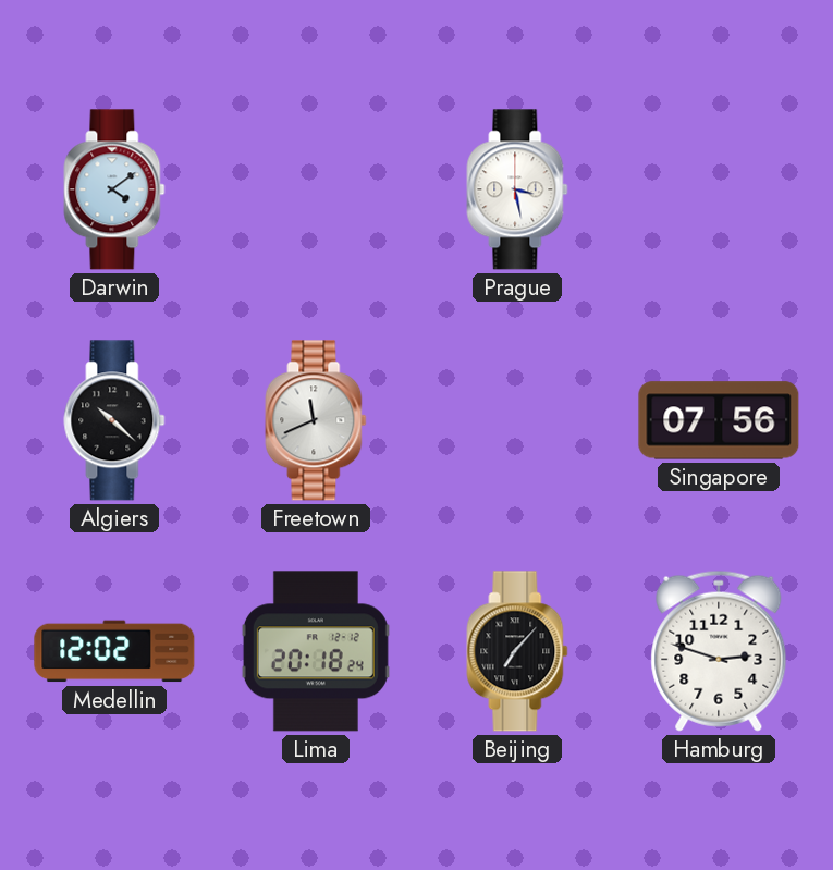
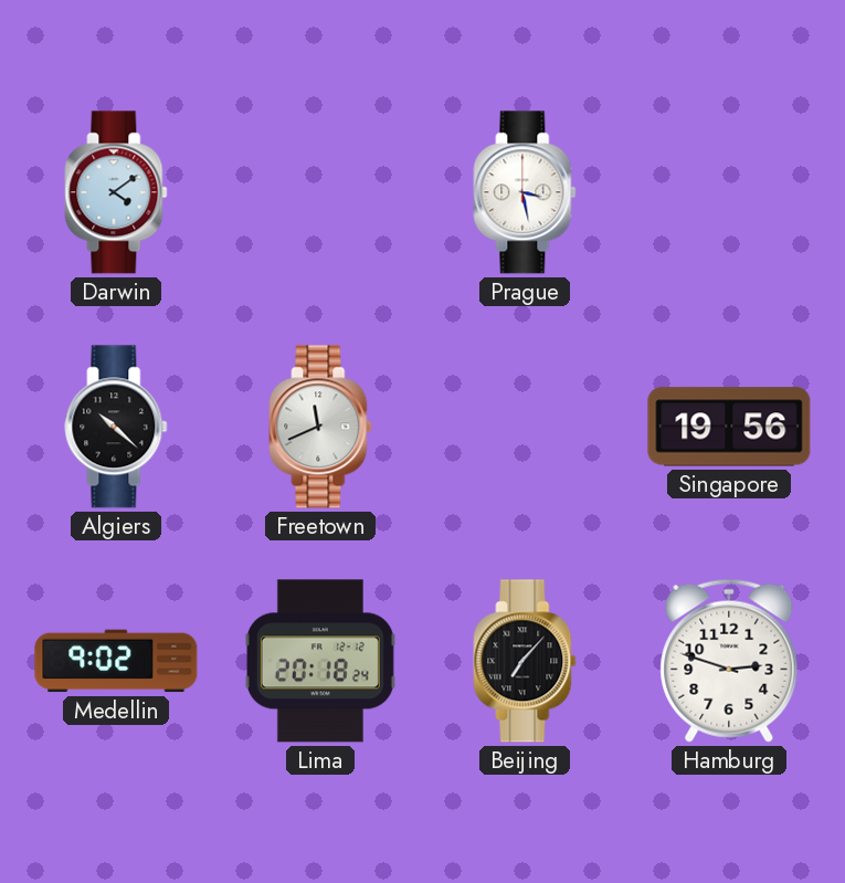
Singapore: 07:56 -> 19:56
Medellin: 12:02 -> 9:02
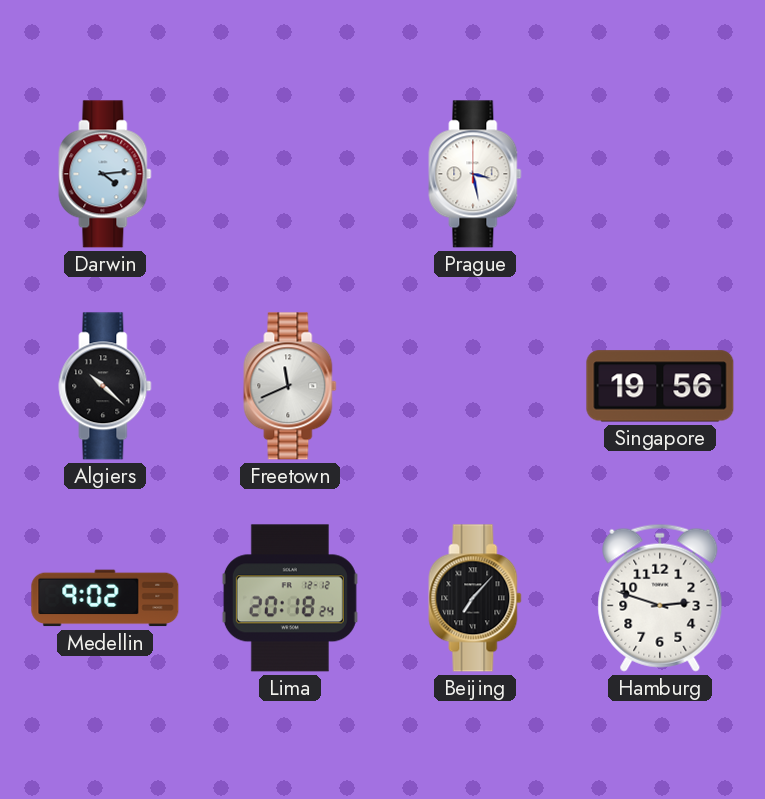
Darwin: 4:09 -> 4:14
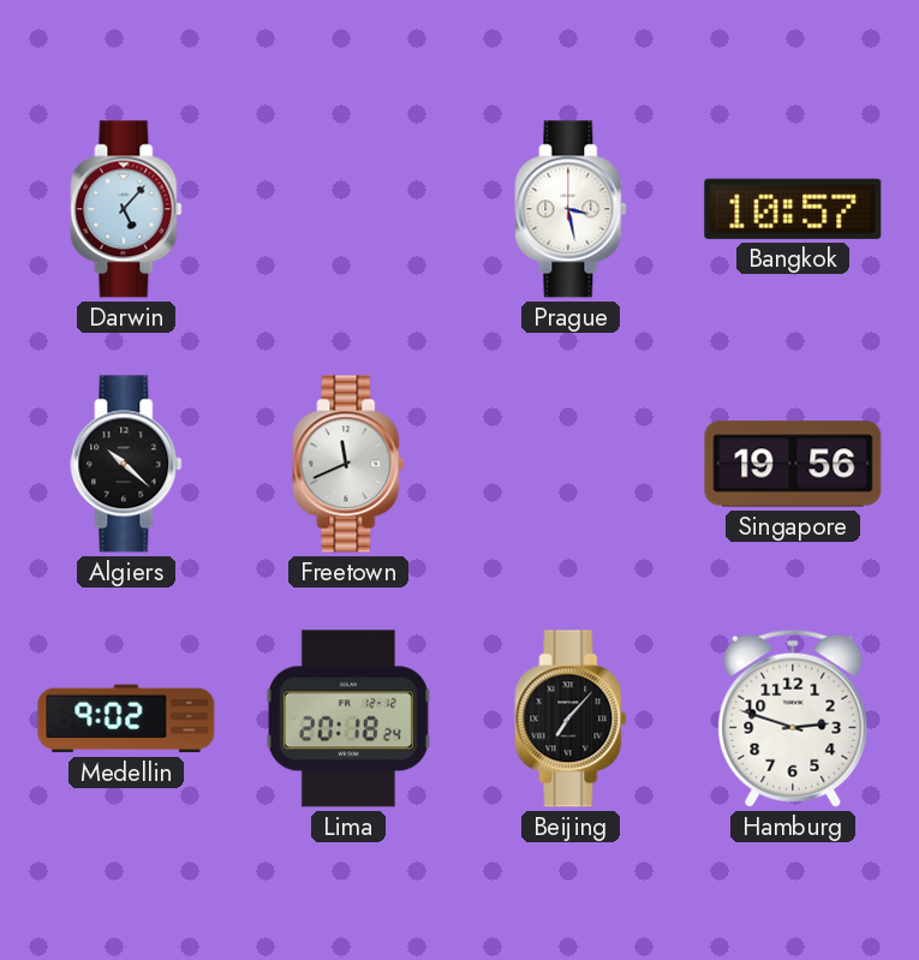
Darwin: 4:14 -> 5:07
Bangkok: none -> 10:57
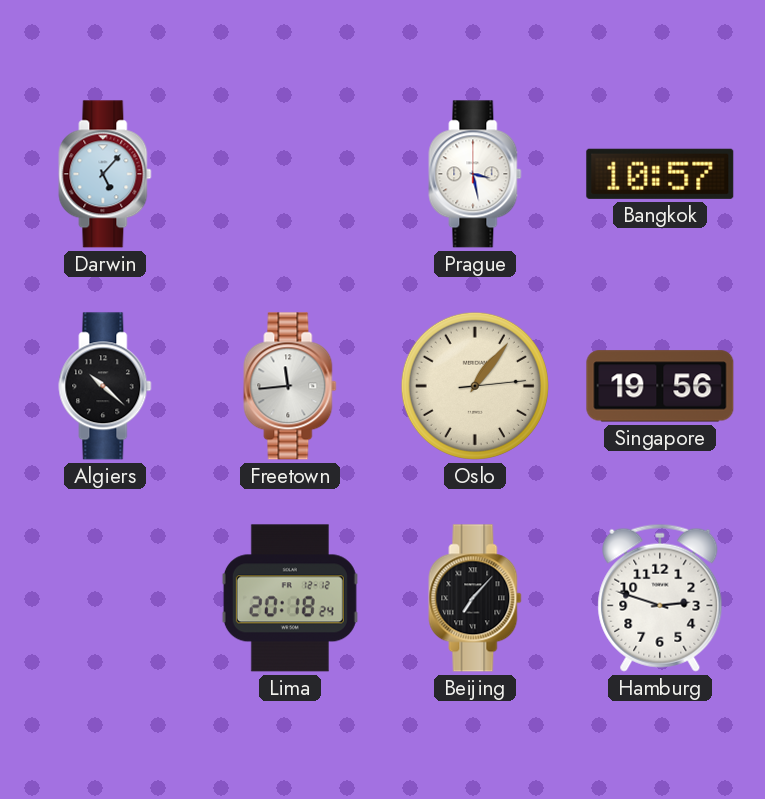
Freetown: 11:41 -> 11:44
Oslo: none -> 1:06
Medellin: 9:02 -> none
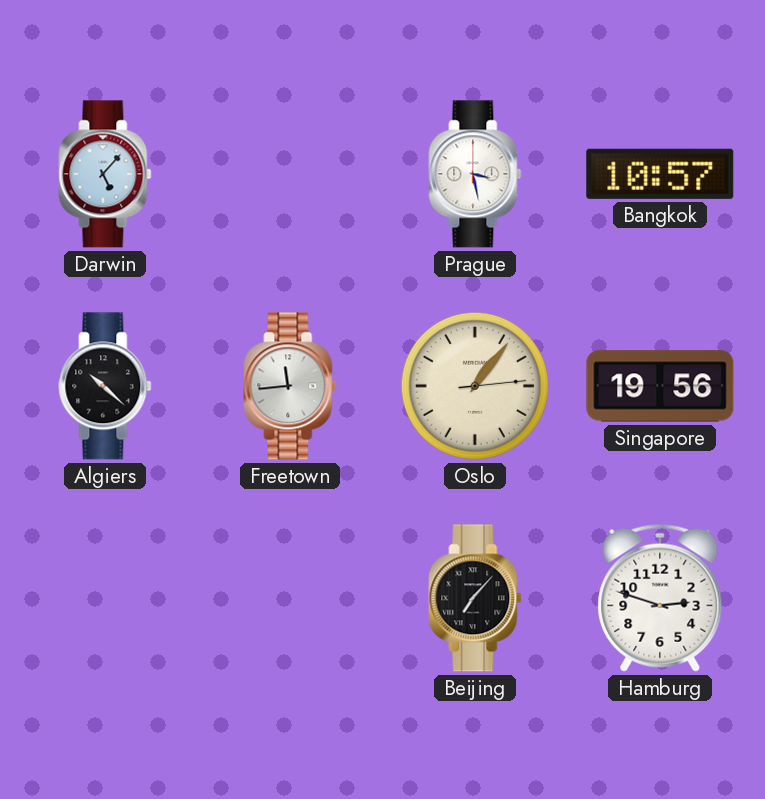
Lima: 20:18 -> none
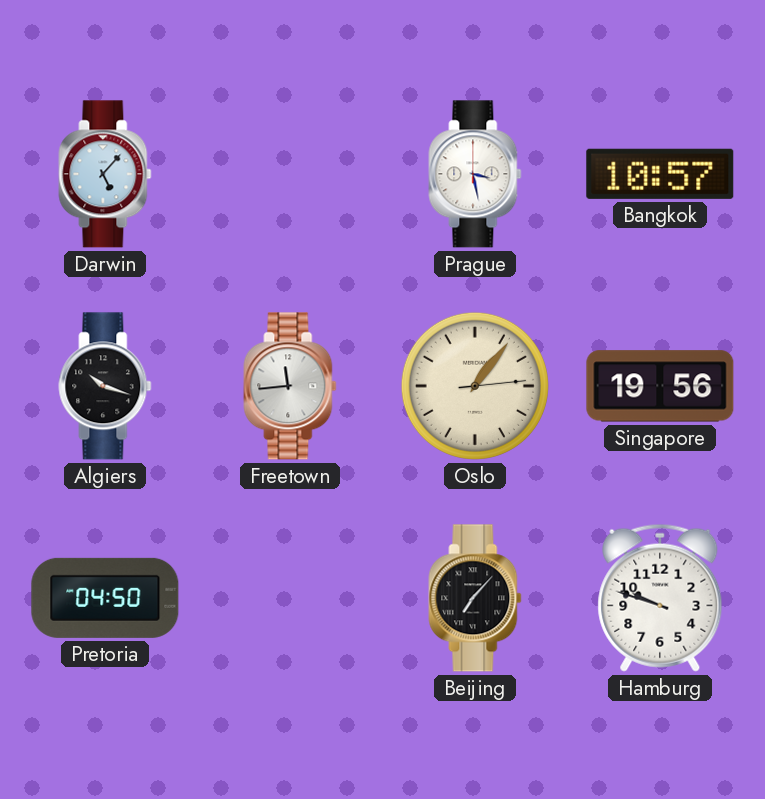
Algiers: 10:22 -> 10:18
Pretoria: none -> 04:50
Hamburg: 2:48 -> 9:48
